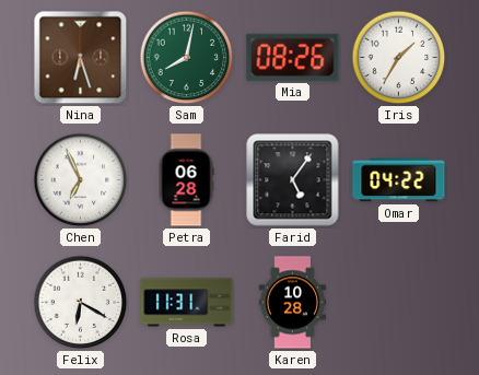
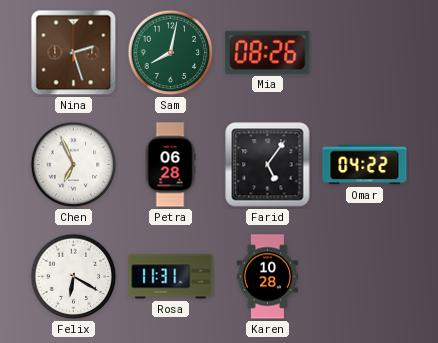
Nina: 6:27 -> 2:27
Iris: 1:35 -> none
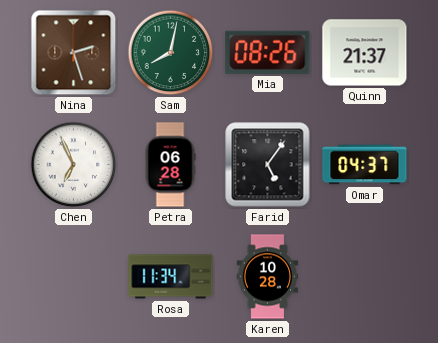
Quinn: none -> 21:37
Omar: 04:22 -> 04:37
Felix: 6:20 -> none
Rosa: 11:31 -> 11:34
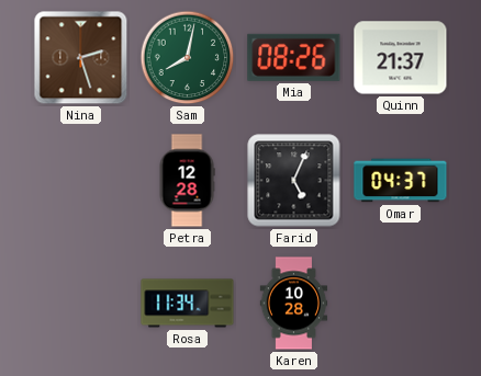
Chen: 6:56 -> none
Petra: 06:28 -> 12:28
Farid: 5:06 -> 5:04
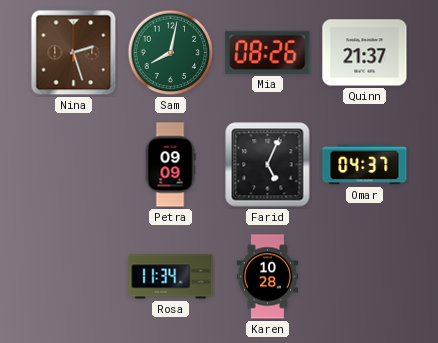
Petra: 12:28 -> 09:09
